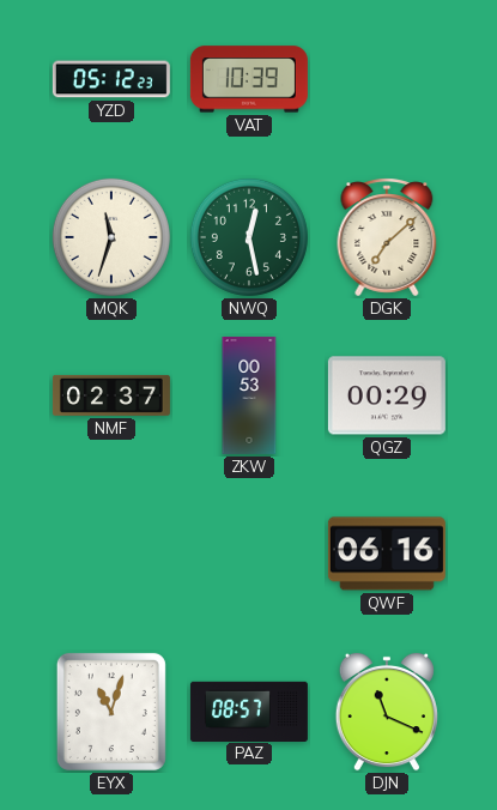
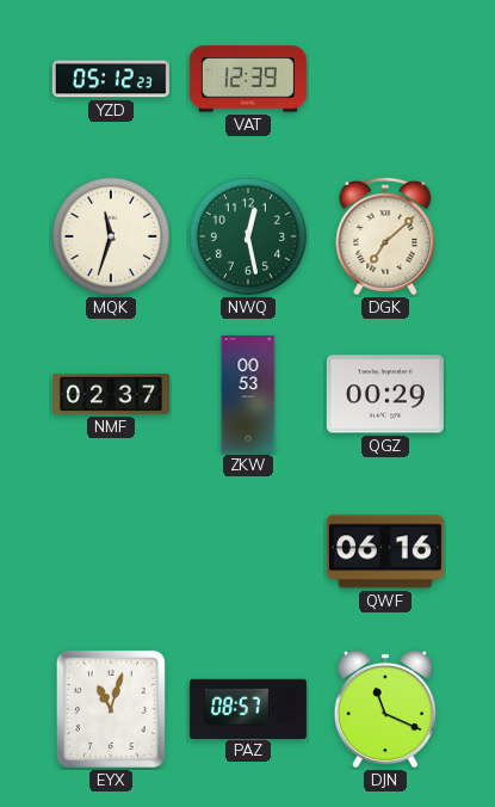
VAT: 10:39 -> 12:39
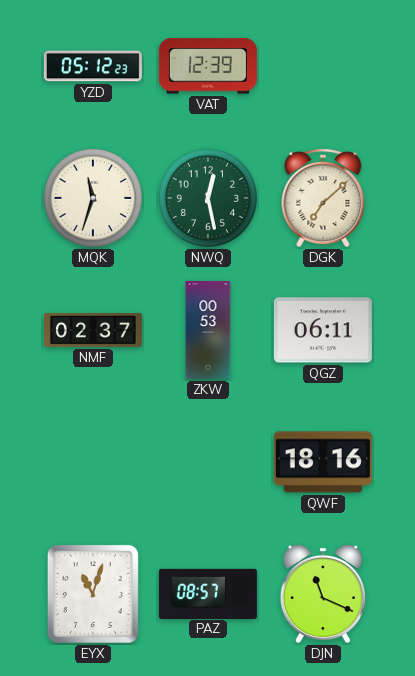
QGZ: 00:29 -> 06:11
QWF: 06:16 -> 18:16
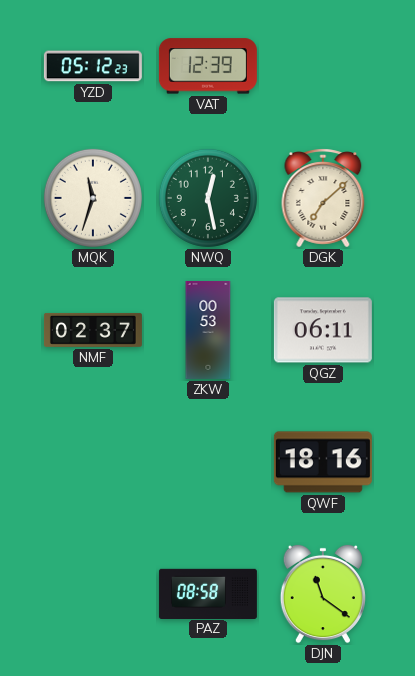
EYX: 11:03 -> none
PAZ: 08:57 -> 08:58
DJN: 11:19 -> 11:21
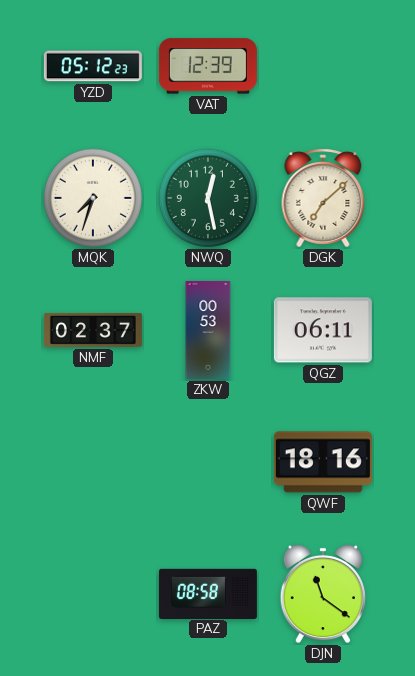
MQK: 11:33 -> 7:33
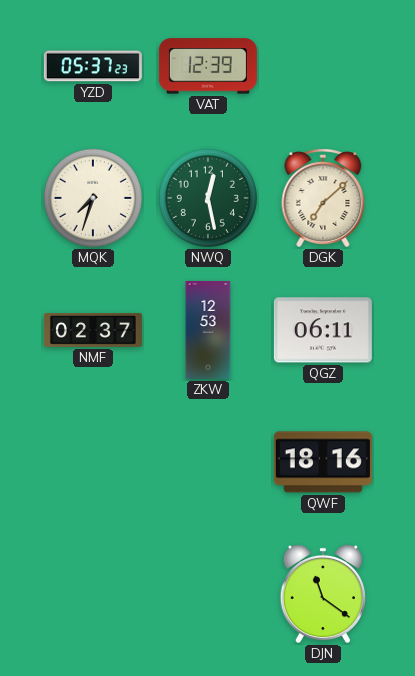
YZD: 05:12 -> 05:37
ZKW: 00:53 -> 12:53
PAZ: 08:58 -> none
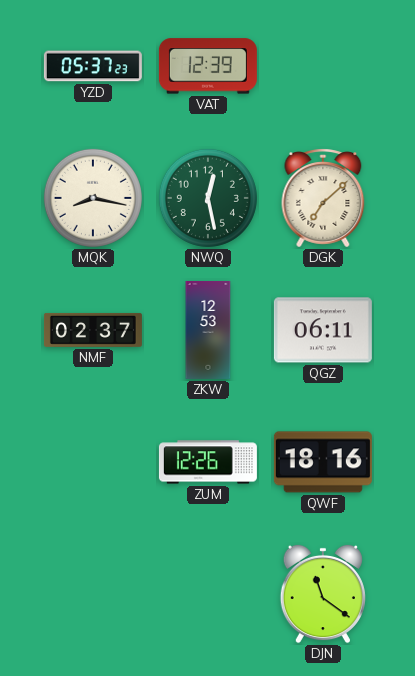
MQK: 7:33 -> 8:17
ZUM: none -> 12:26
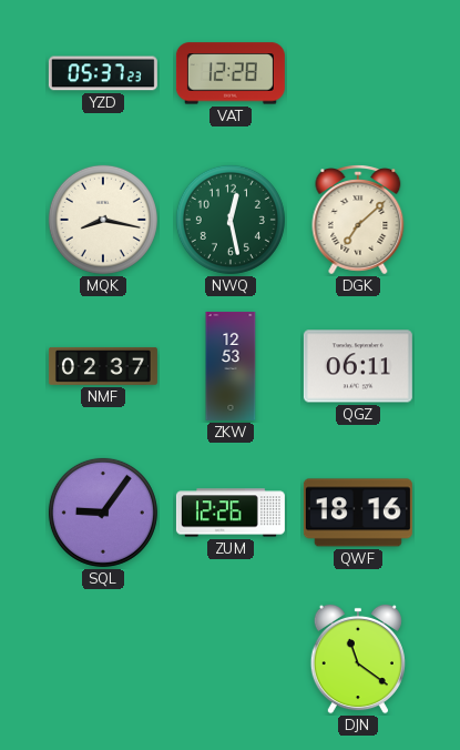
VAT: 12:39 -> 12:28
SQL: none -> 9:06
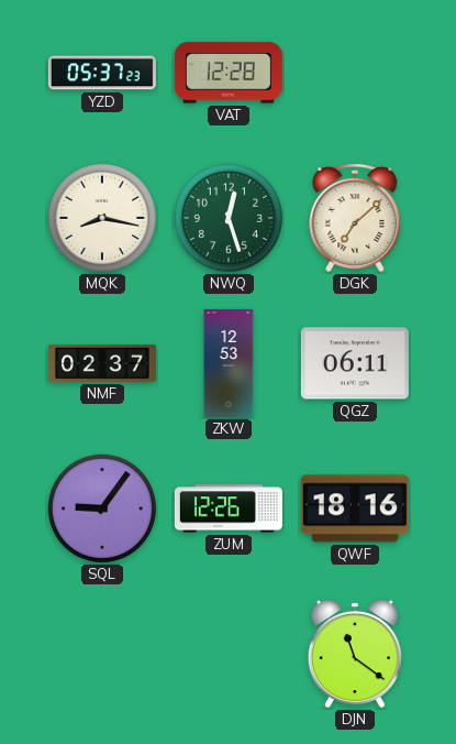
NWQ: 12:28 -> 12:27
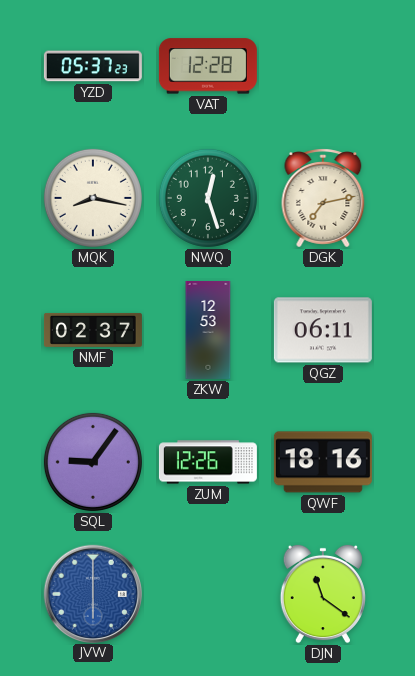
DGK: 7:08 -> 7:13
JVW: none -> 6:00
